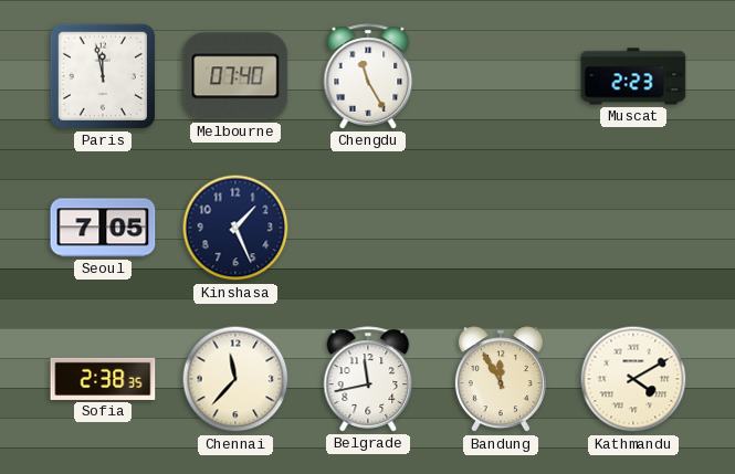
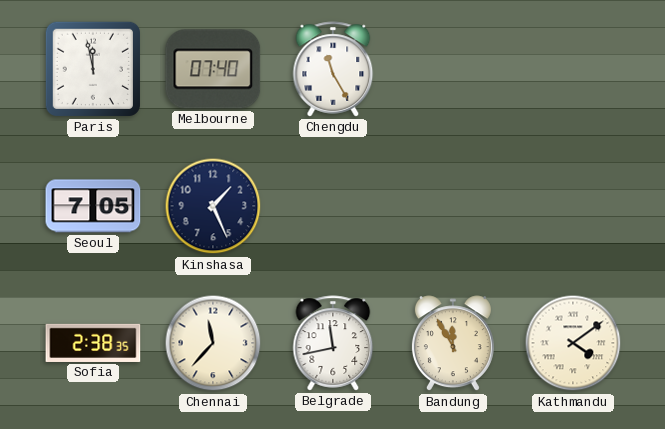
Muscat: 2:23 -> none
Kathmandu: 4:10 -> 4:09
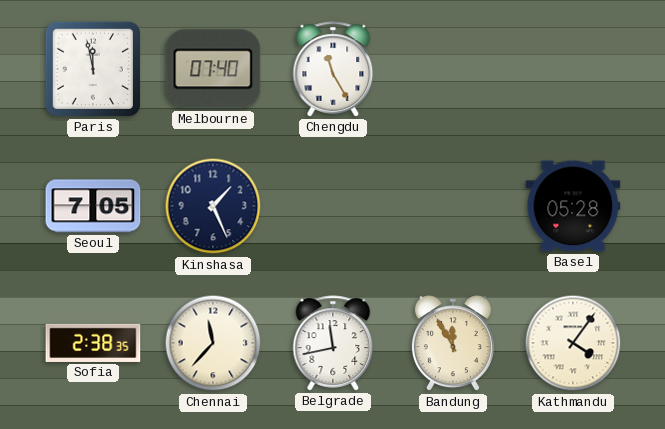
Basel: none -> 05:28
Kathmandu: 4:09 -> 4:06
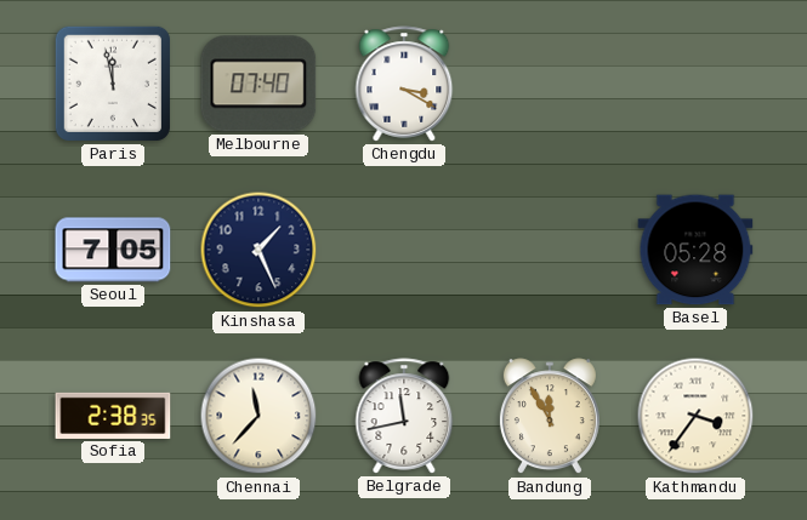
Chengdu: 11:25 -> 3:20
Kathmandu: 4:06 -> 3:36
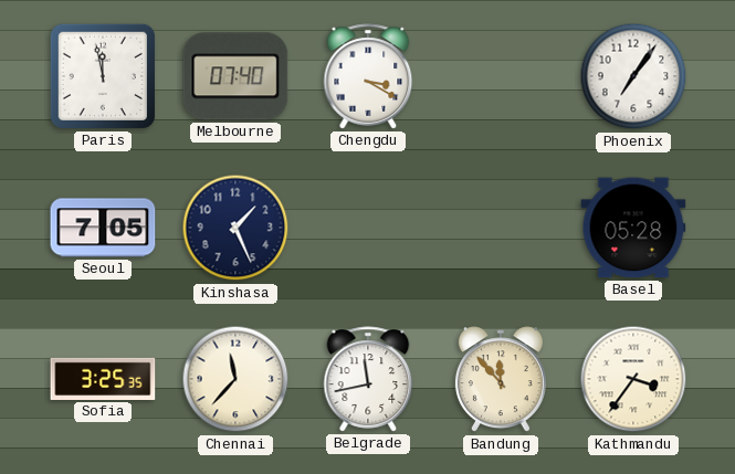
Phoenix: none -> 7:06
Sofia: 2:38 -> 3:25
Bandung: 11:55 -> 11:53
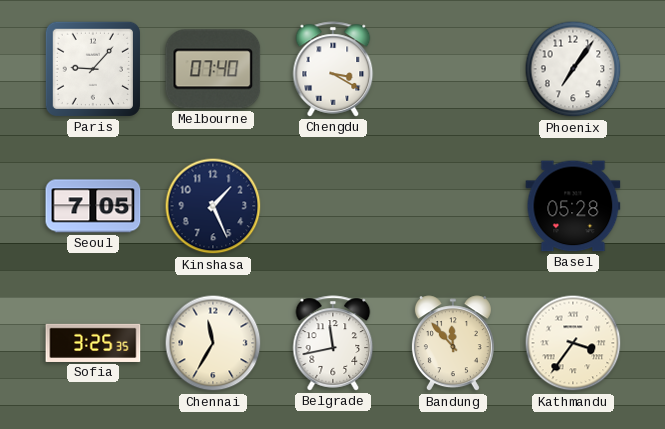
Paris: 11:58 -> 9:07
Chennai: 11:37 -> 11:35
